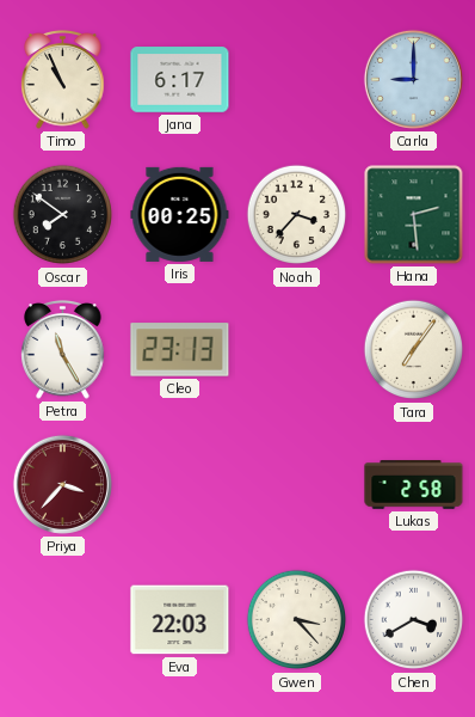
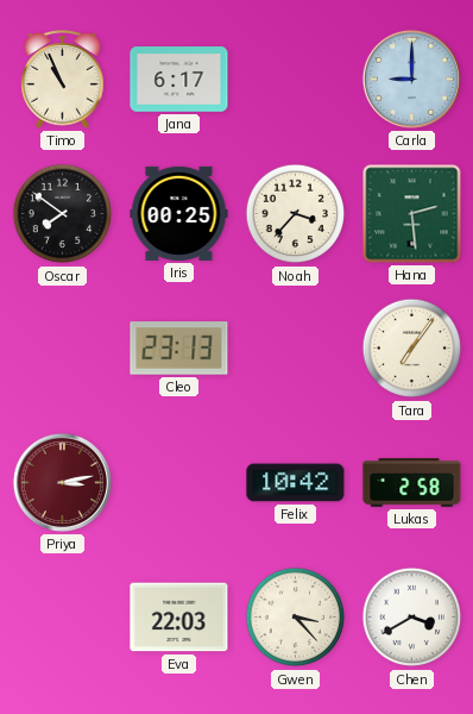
Petra: 11:25 -> none
Priya: 3:37 -> 3:13
Felix: none -> 10:42
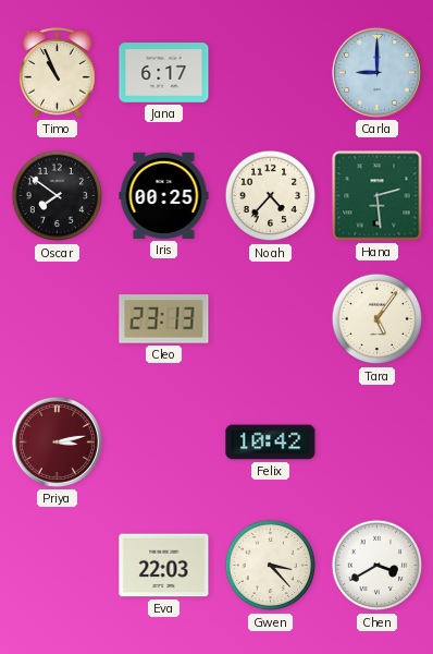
Noah: 3:37 -> 4:37
Tara: 7:06 -> 5:06
Lukas: 2:58 -> none
